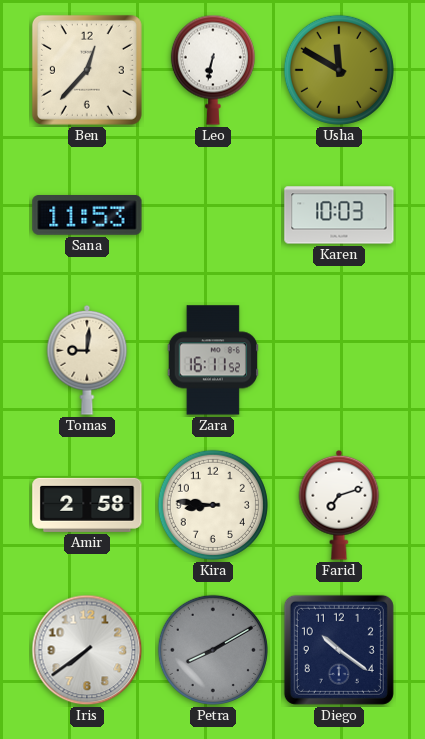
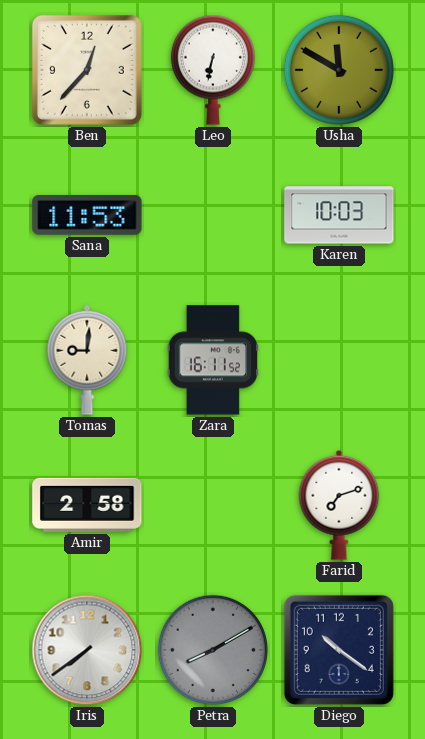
Kira: 8:46 -> none
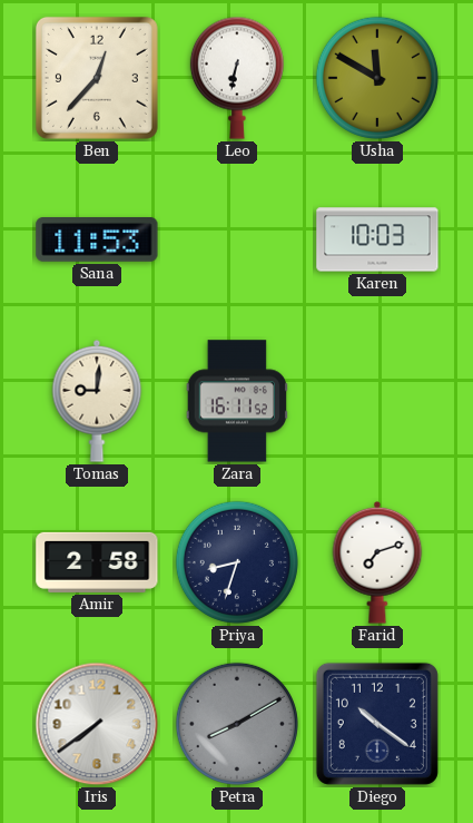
Priya: none -> 8:33
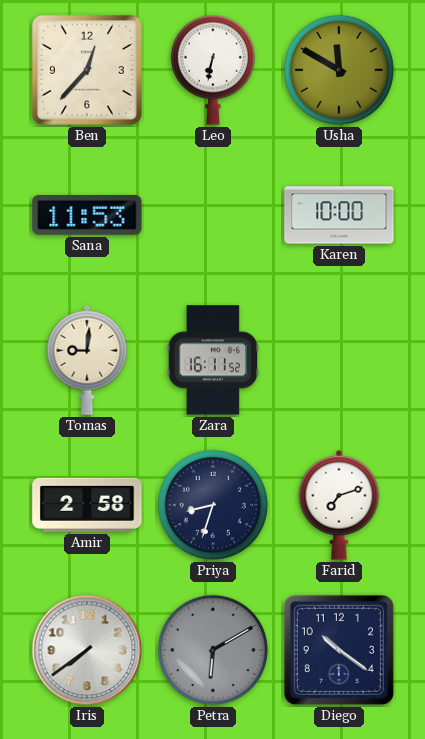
Karen: 10:03 -> 10:00
Petra: 8:10 -> 6:10
